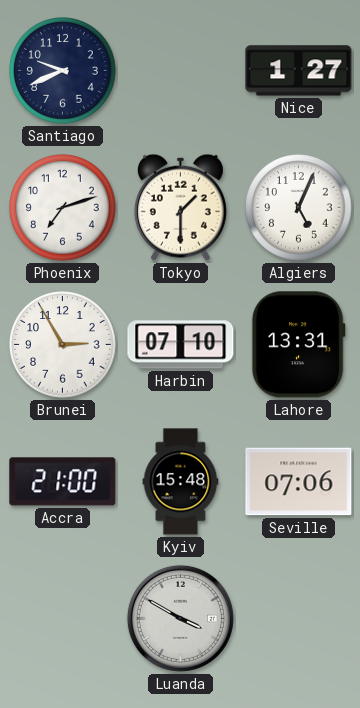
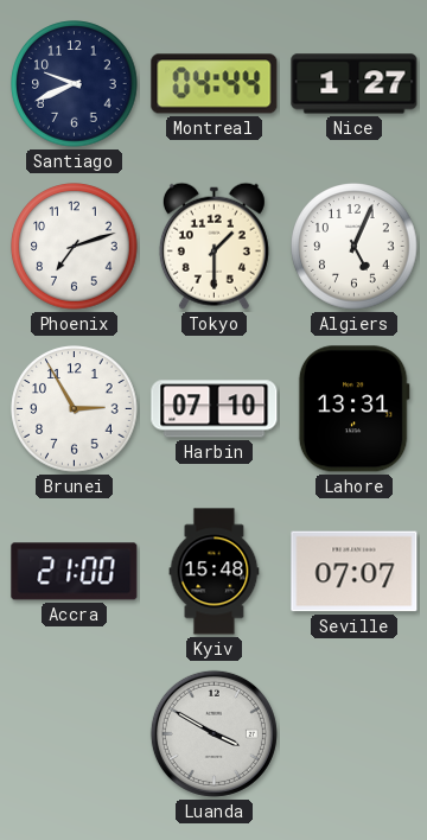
Montreal: none -> 04:44
Seville: 07:06 -> 07:07
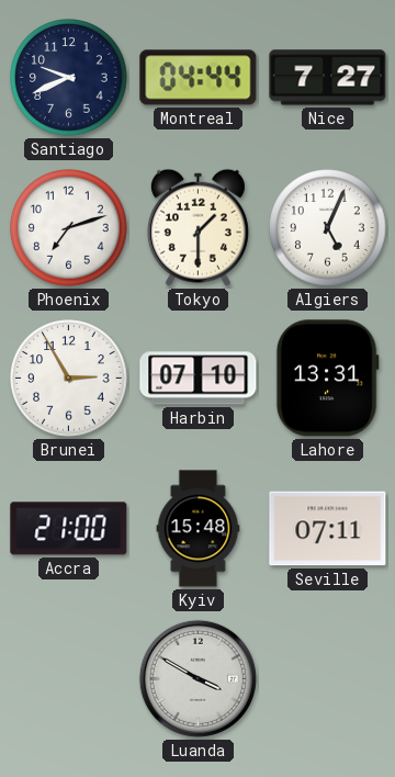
Nice: 1:27 -> 7:27
Seville: 07:07 -> 07:11
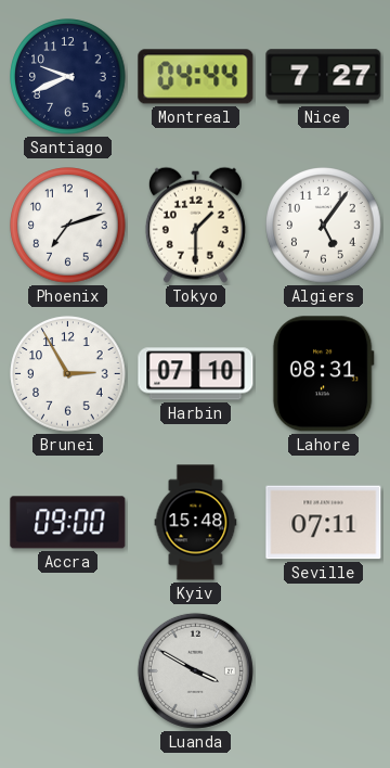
Algiers: 5:04 -> 5:06
Lahore: 13:31 -> 08:31
Accra: 21:00 -> 09:00
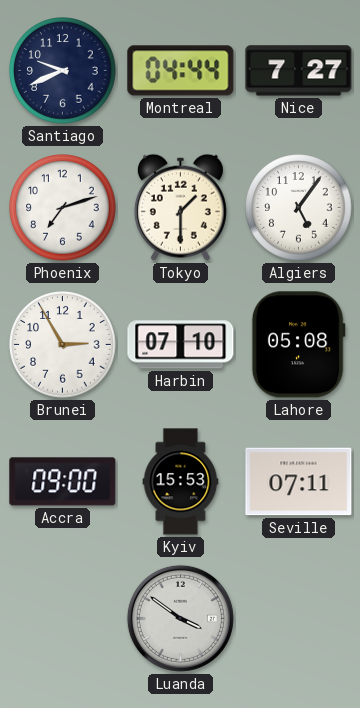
Lahore: 08:31 -> 05:08
Kyiv: 15:48 -> 15:53
Luanda: 3:50 -> 3:51
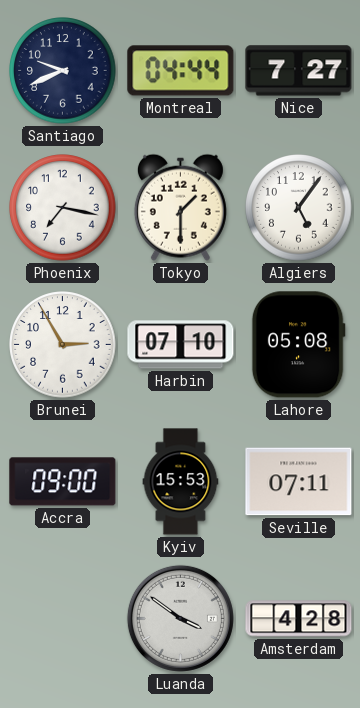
Phoenix: 7:12 -> 7:17
Amsterdam: none -> 4:28
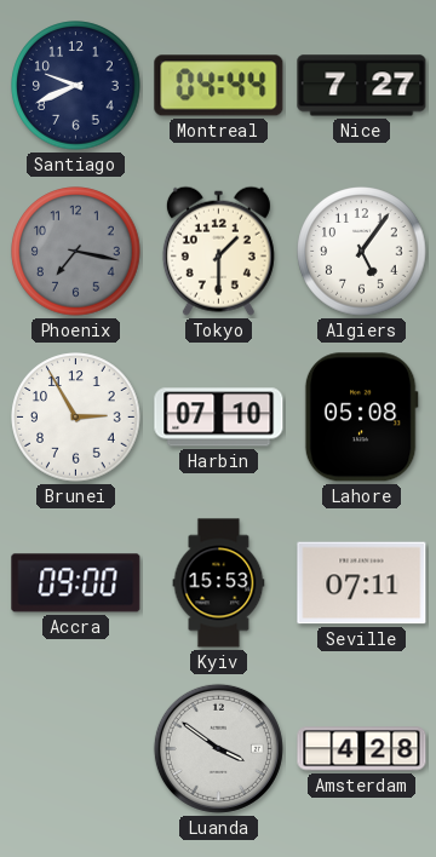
Phoenix dial: white -> grey
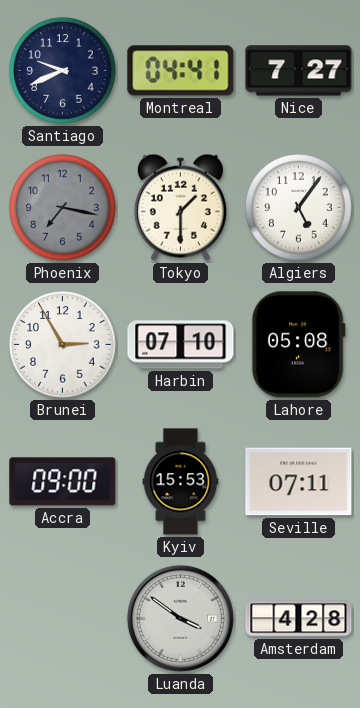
Montreal: 04:44 -> 04:41
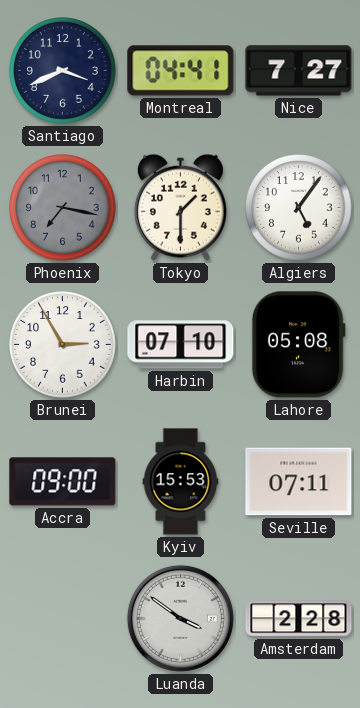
Santiago: 9:41 -> 3:41
Amsterdam: 4:28 -> 2:28
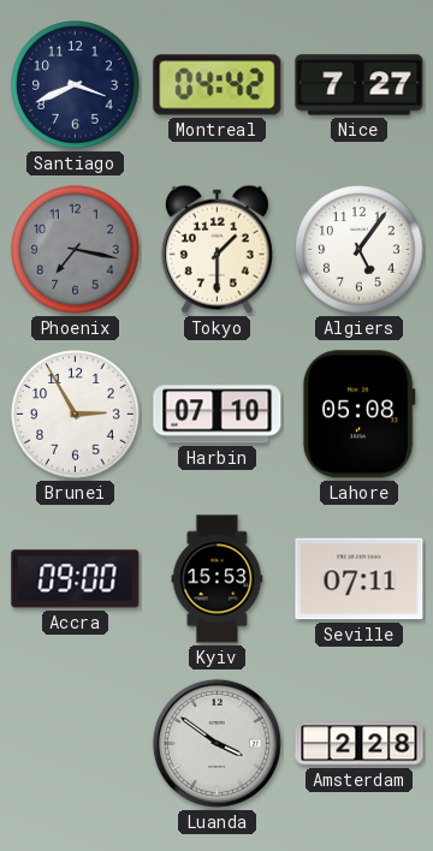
Montreal: 04:41 -> 04:42
